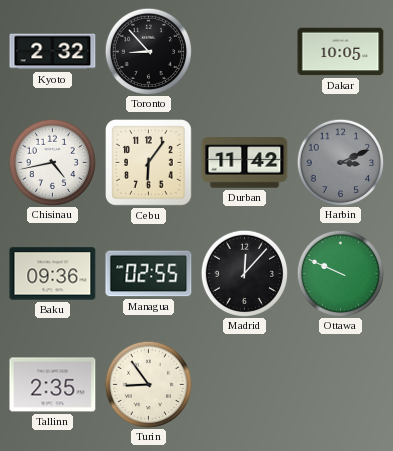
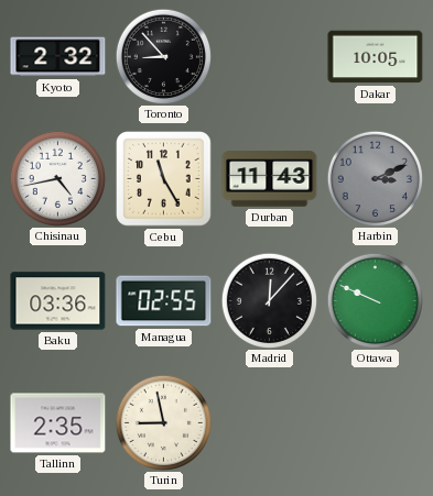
Cebu: 6:06 -> 11:25
Durban: 11:42 -> 11:43
Baku: 09:36 -> 03:36
Turin: 8:54 -> 8:58
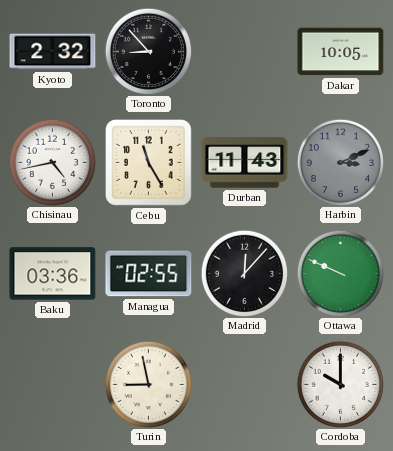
Tallinn: 2:35 -> none
Cordoba: none -> 10:00
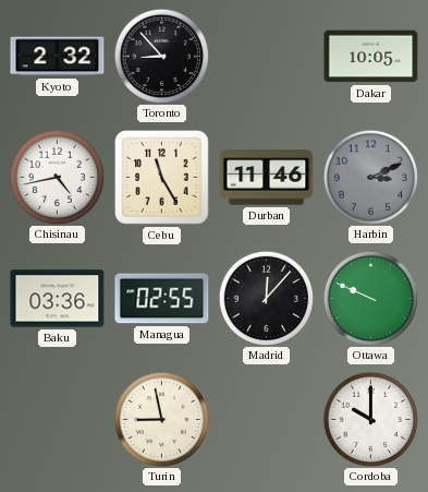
Durban: 11:43 -> 11:46
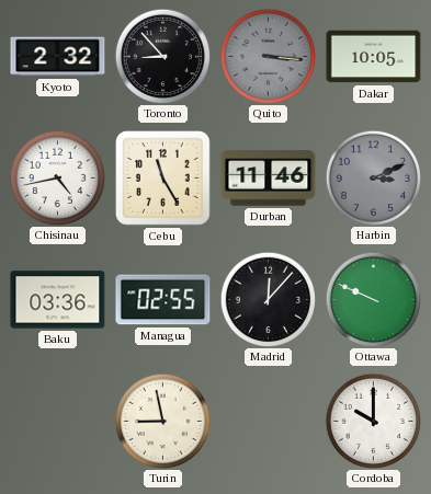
Quito: none -> 3:16
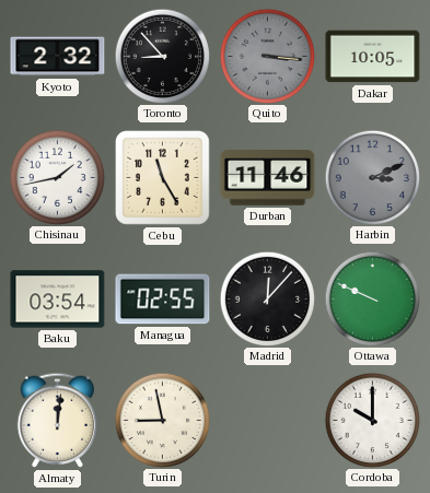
Chisinau: 4:43 -> 1:43
Baku: 03:36 -> 03:54
Almaty: none -> 12:01
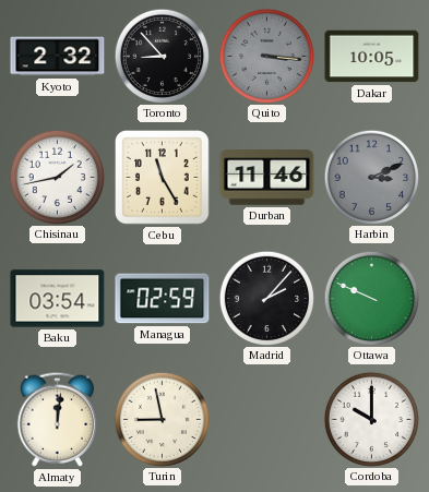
Managua: 02:55 -> 02:59
Madrid: 12:07 -> 2:07
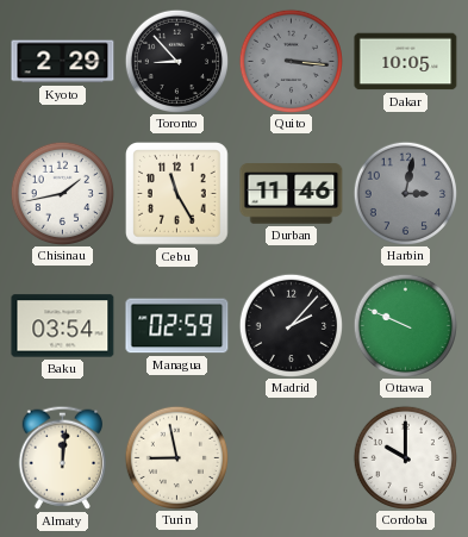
Kyoto: 2:32 -> 2:29
Harbin: 3:11 -> 3:02
